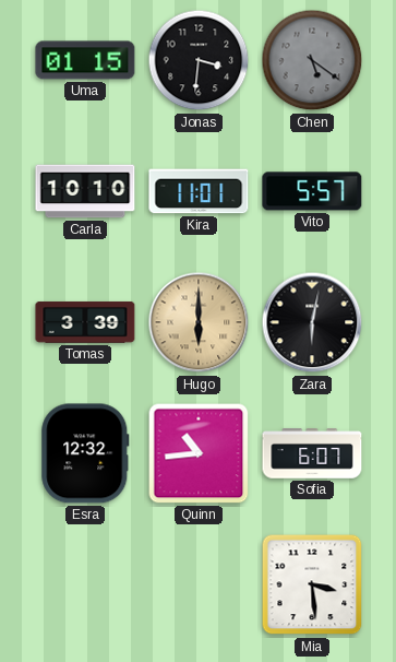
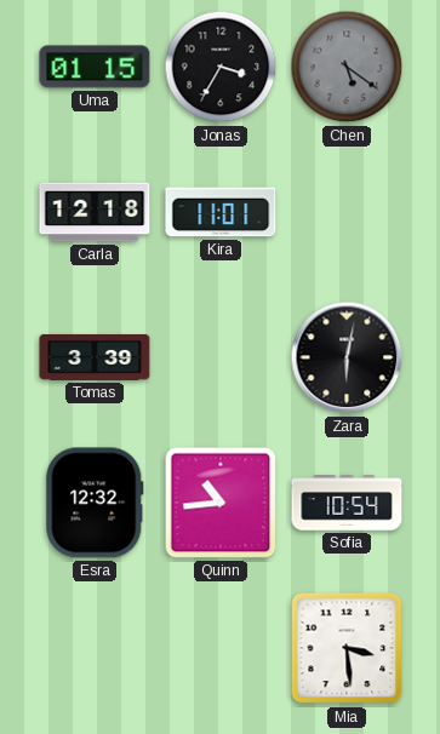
Jonas: 3:31 -> 3:35
Carla: 10:10 -> 12:18
Vito: 5:57 -> none
Hugo: 6:00 -> none
Sofia: 6:07 -> 10:54
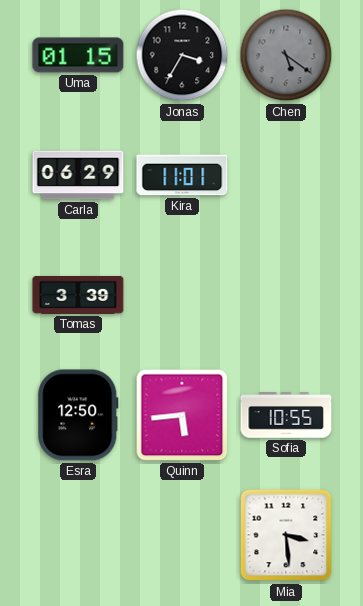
Carla: 12:18 -> 06:29
Zara: 6:02 -> none
Esra: 12:32 -> 12:50
Quinn: 10:44 -> 5:44
Sofia: 10:54 -> 10:55
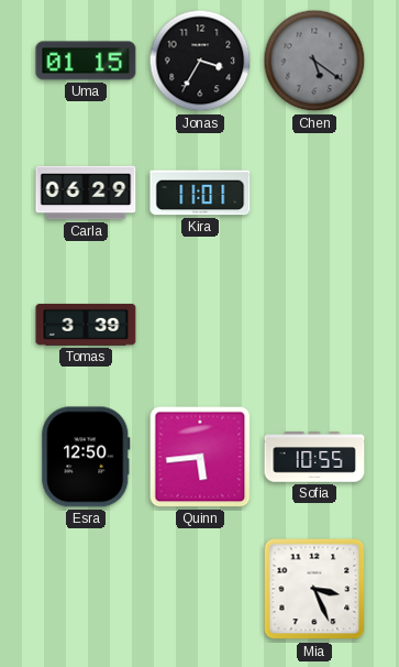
Mia: 3:29 -> 3:26
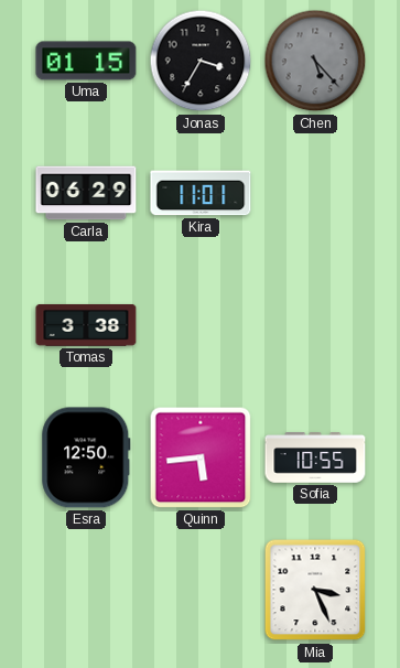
Chen: 5:21 -> 5:23
Tomas: 3:39 -> 3:38
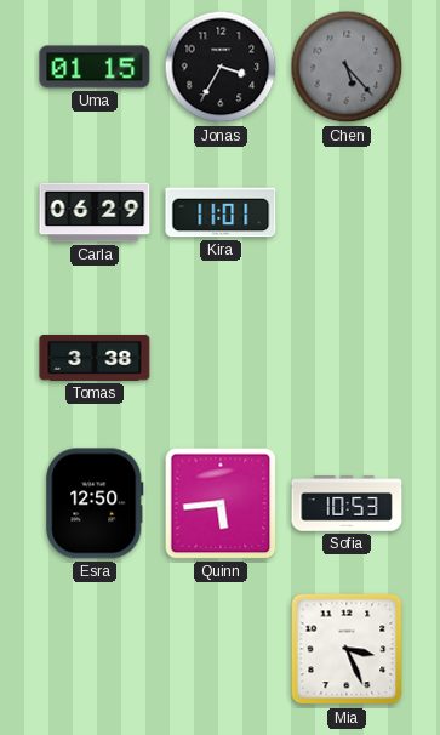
Sofia: 10:55 -> 10:53
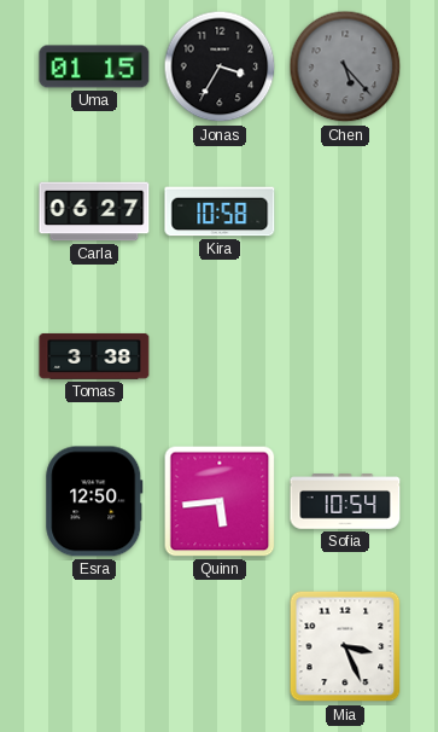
Carla: 06:29 -> 06:27
Kira: 11:01 -> 10:58
Sofia: 10:53 -> 10:54
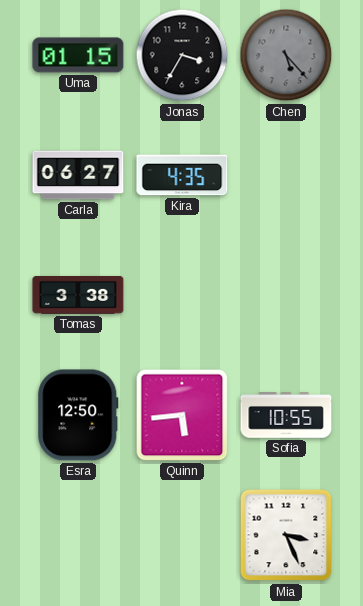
Kira: 10:58 -> 4:35
Sofia: 10:54 -> 10:55
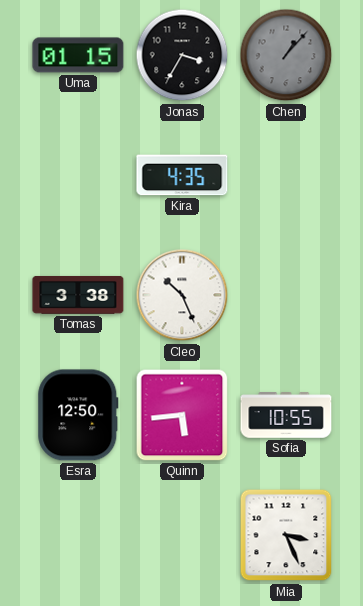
Chen: 5:23 -> 1:07
Carla: 06:27 -> none
Cleo: none -> 10:26
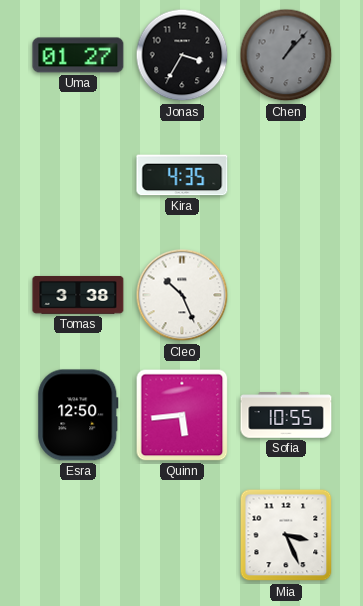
Uma: 01:15 -> 01:27
